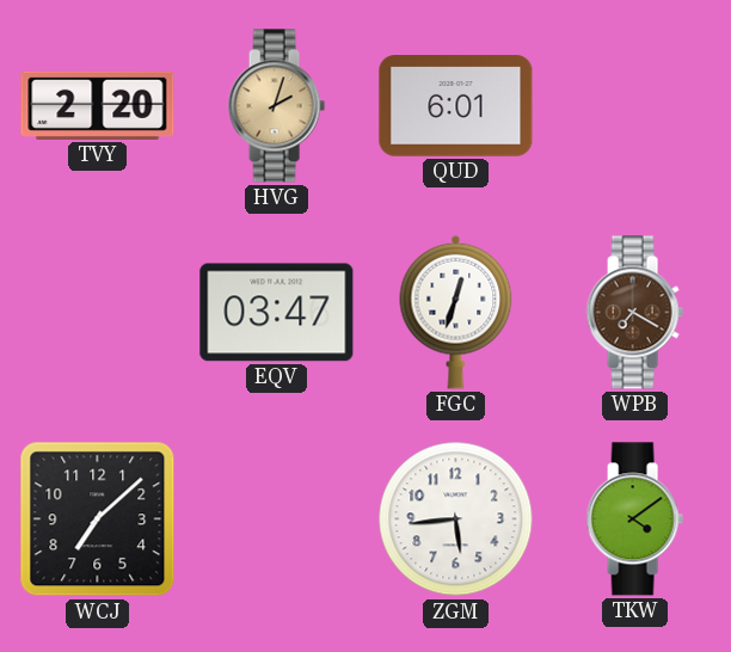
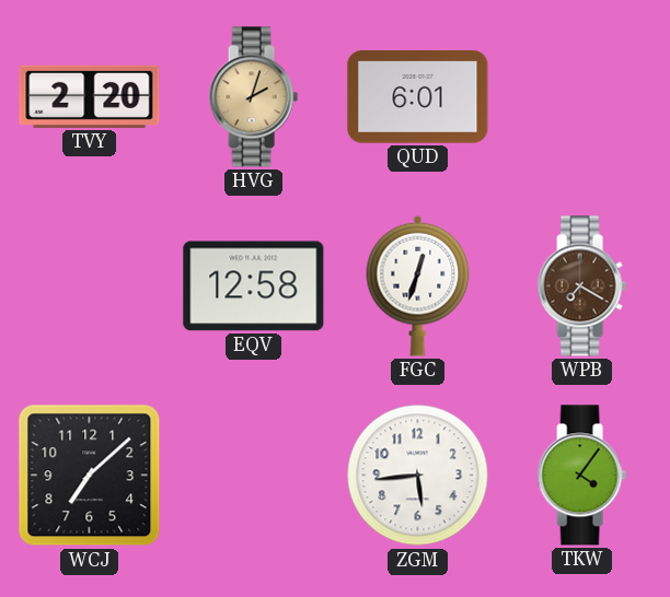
EQV: 03:47 -> 12:58
TKW: 4:09 -> 4:06
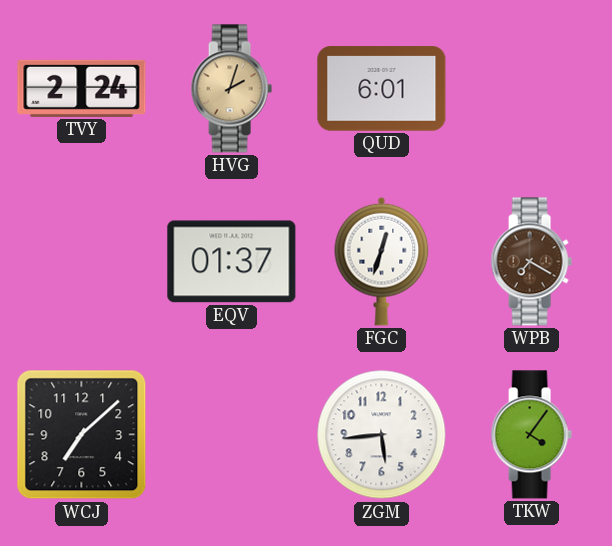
TVY: 2:20 -> 2:24
EQV: 12:58 -> 01:37
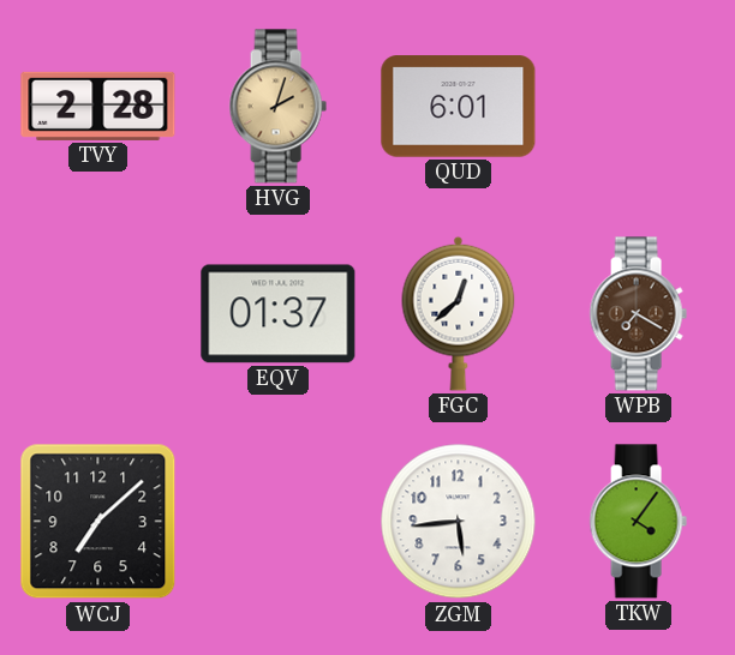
TVY: 2:24 -> 2:28
FGC: 12:33 -> 12:38
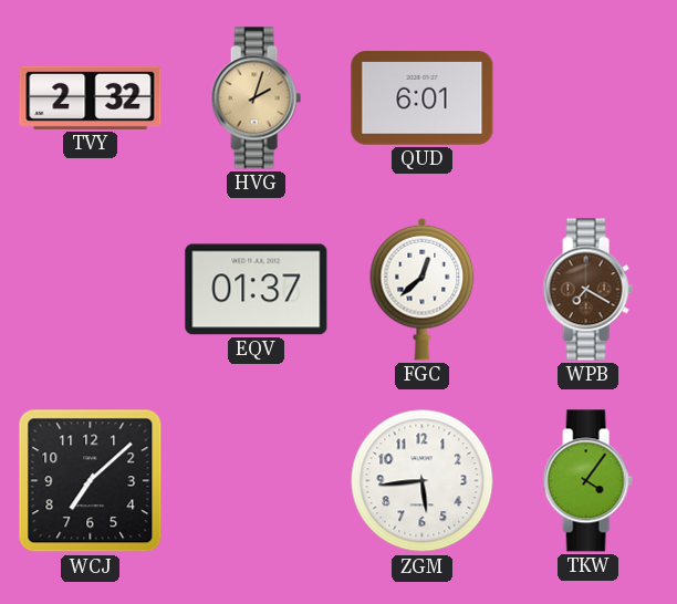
TVY: 2:28 -> 2:32
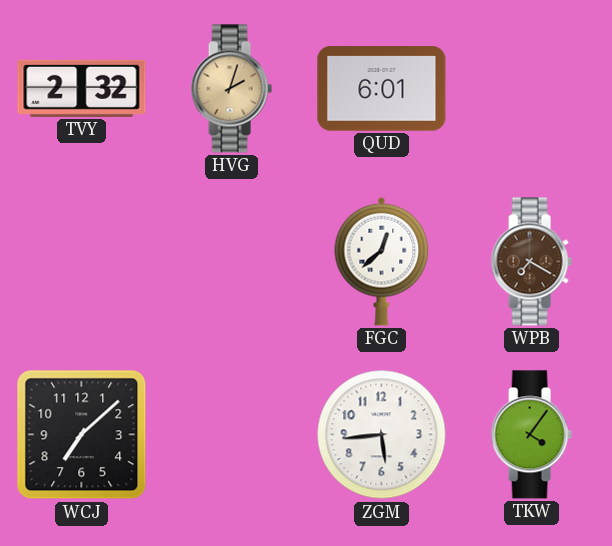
EQV: 01:37 -> none
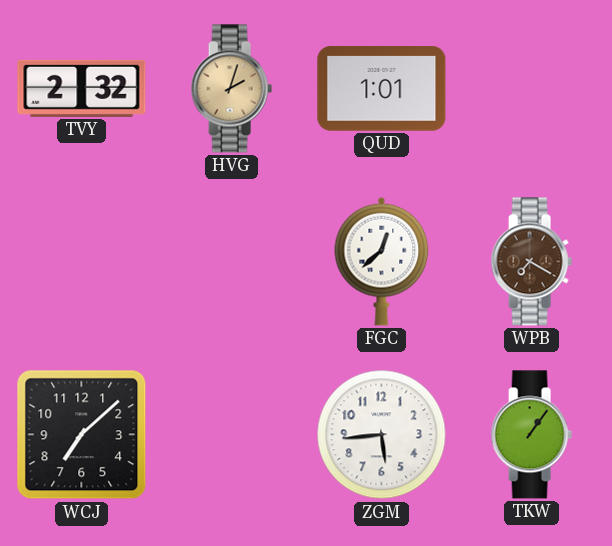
QUD: 6:01 -> 1:01
TKW: 4:06 -> 1:06
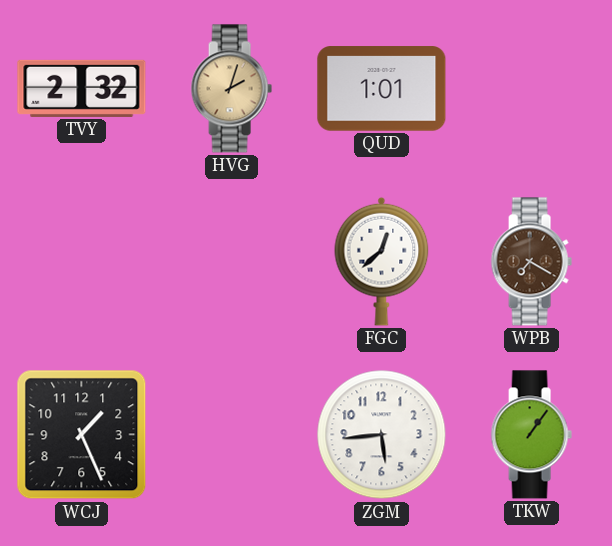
WCJ: 7:08 -> 1:26
